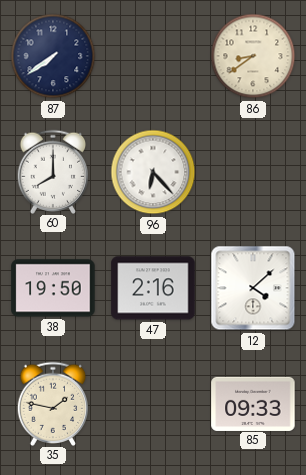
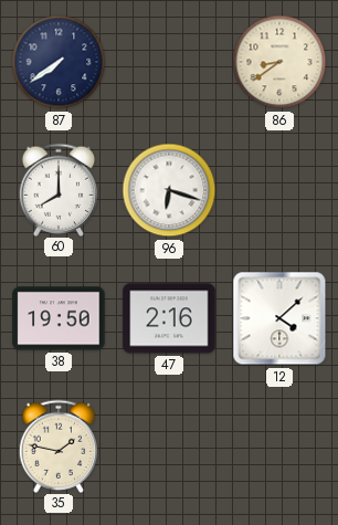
96: 6:23 -> 6:18
85: 09:33 -> none
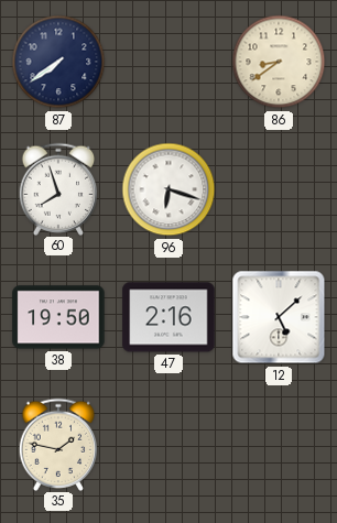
60: 8:00 -> 7:57
12: 4:08 -> 5:08
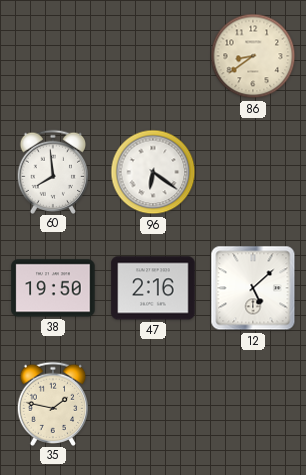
87: 7:39 -> none
60: 7:57 -> 7:59
96: 6:18 -> 6:21
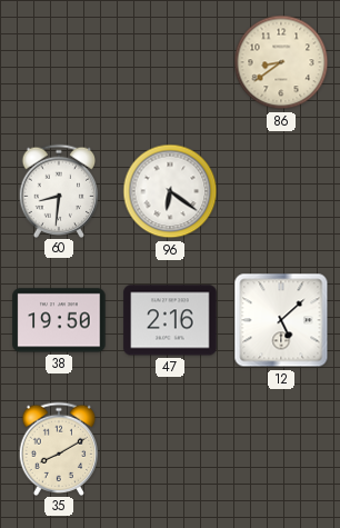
60: 7:59 -> 8:31
35: 1:47 -> 8:10
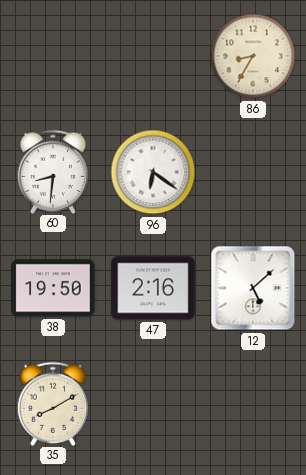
86: 8:39 -> 8:35
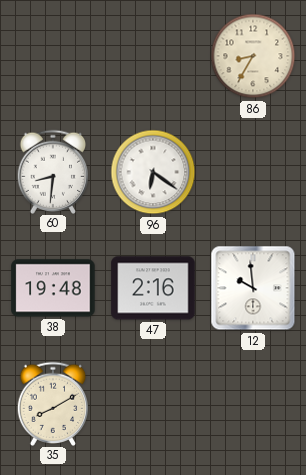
38: 19:50 -> 19:48
12: 5:08 -> 9:59
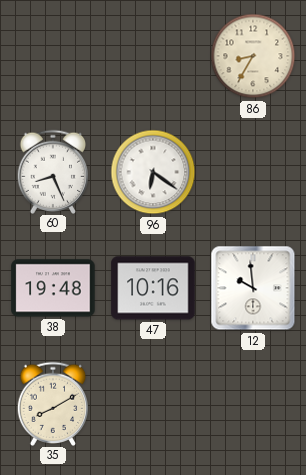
60: 8:31 -> 8:26
47: 2:16 -> 10:16
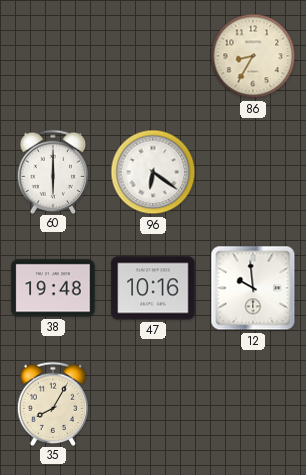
60: 8:26 -> 6:00
35: 8:10 -> 8:05
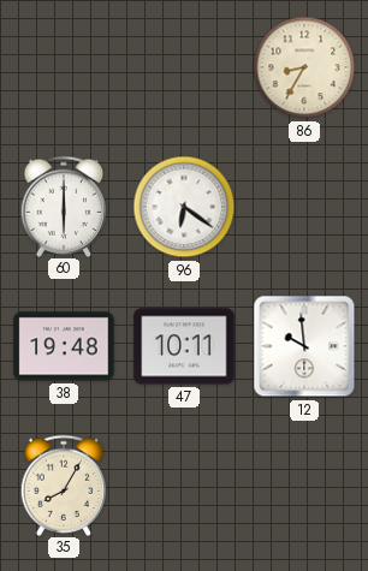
47: 10:16 -> 10:11
